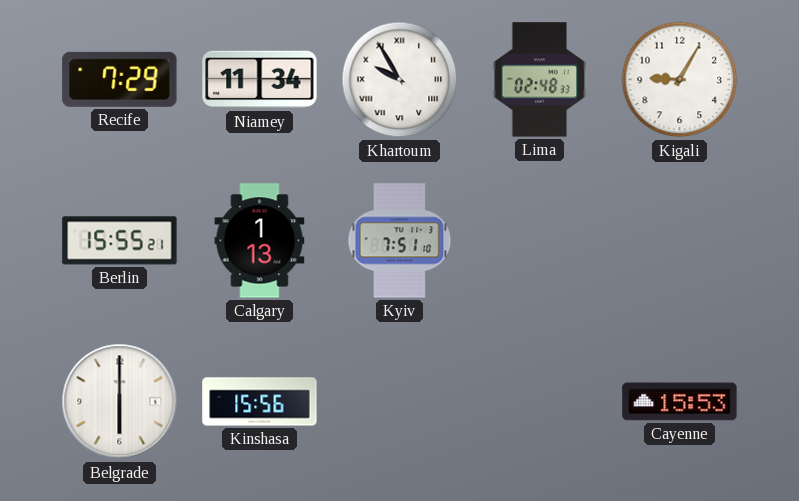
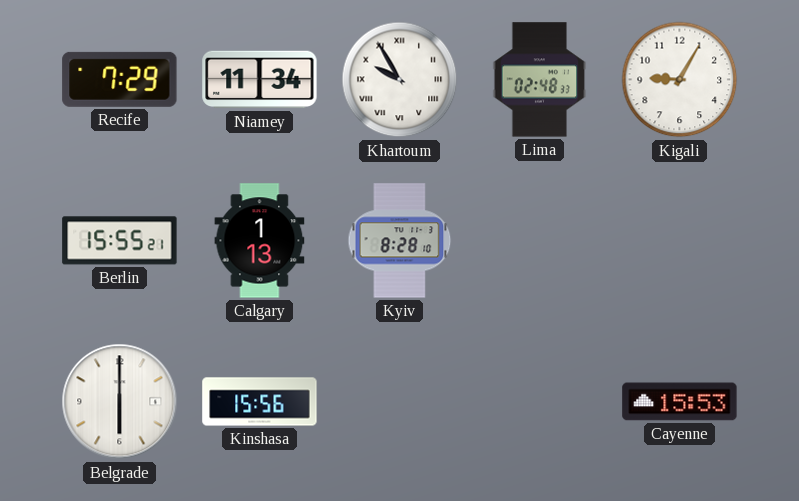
Kyiv: 7:51 -> 8:28
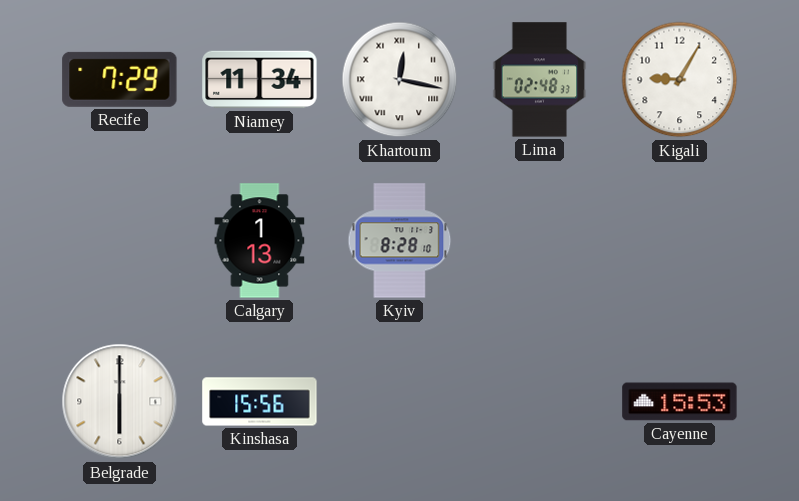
Khartoum: 9:55 -> 12:17
Berlin: 15:55 -> none
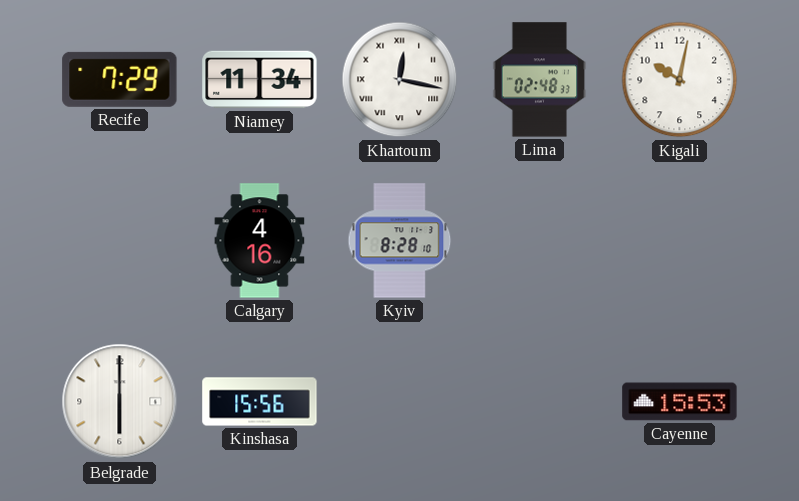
Kigali: 9:05 -> 10:02
Calgary: 1:13 -> 4:16
